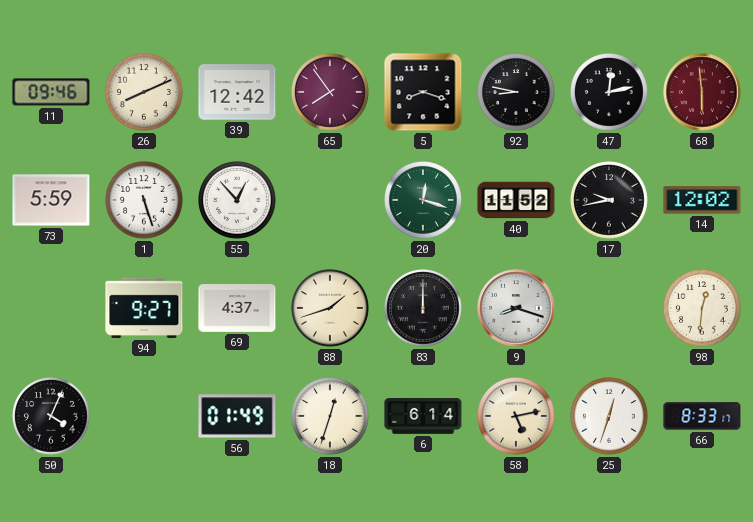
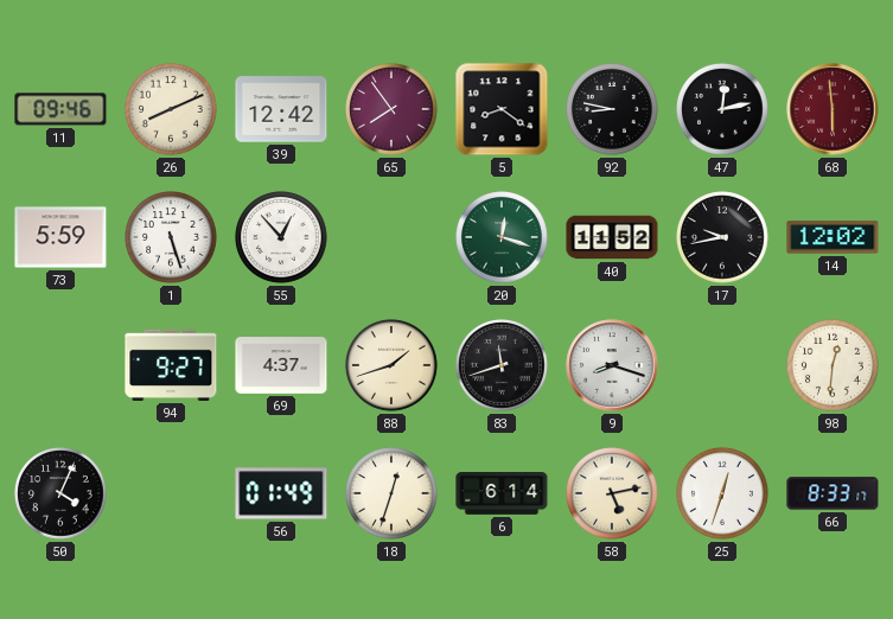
5: 8:18 -> 8:21
83: 12:00 -> 11:42
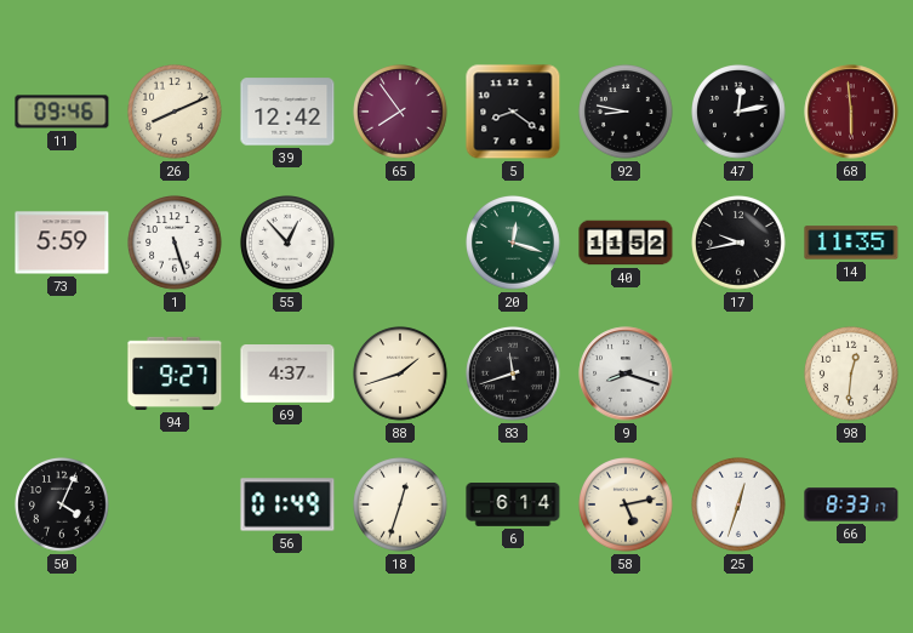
14: 12:02 -> 11:35
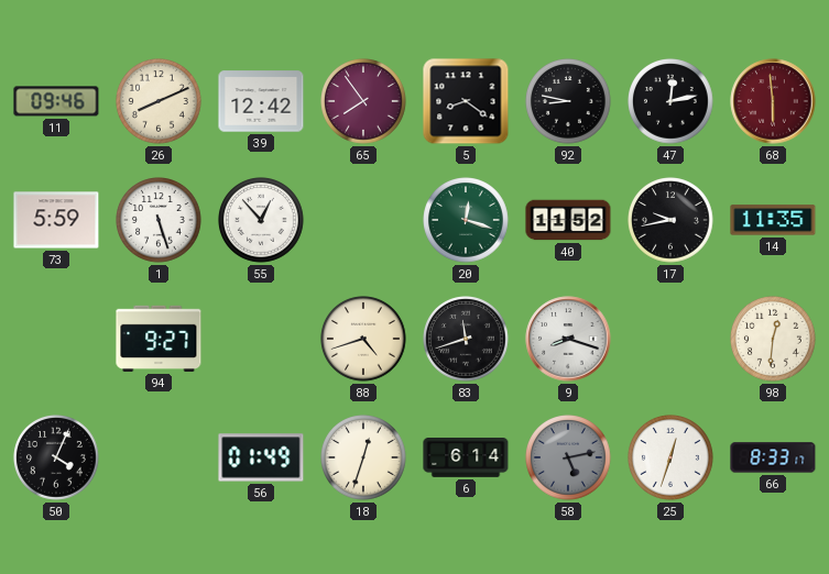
69: 4:37 -> none
88: 1:42 -> 4:42
58 dial: cream -> grey
